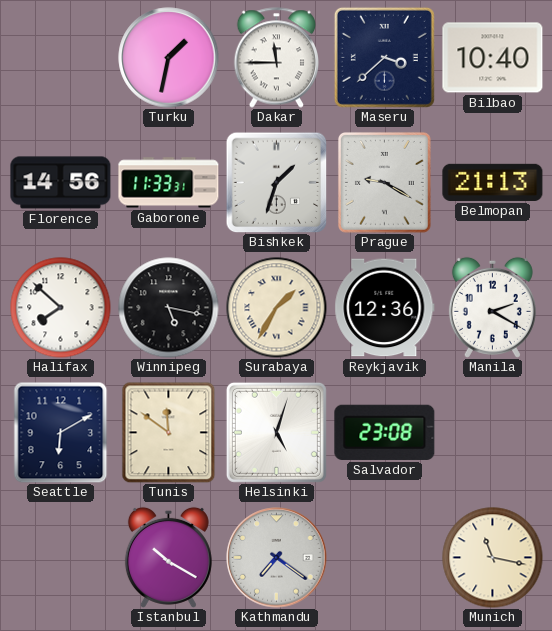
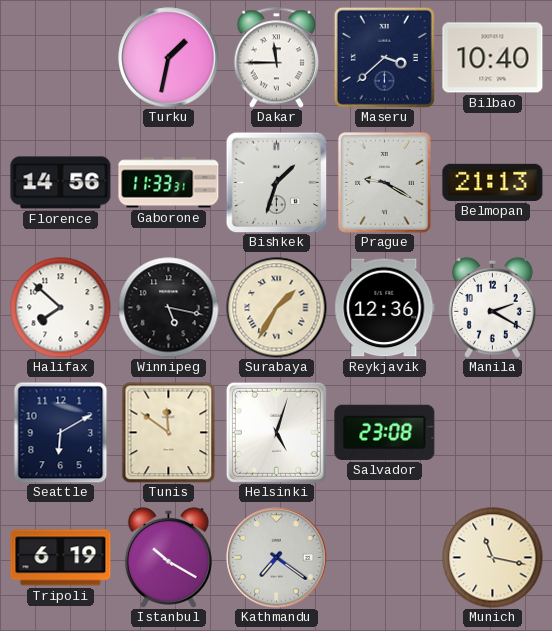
Tripoli: none -> 6:19
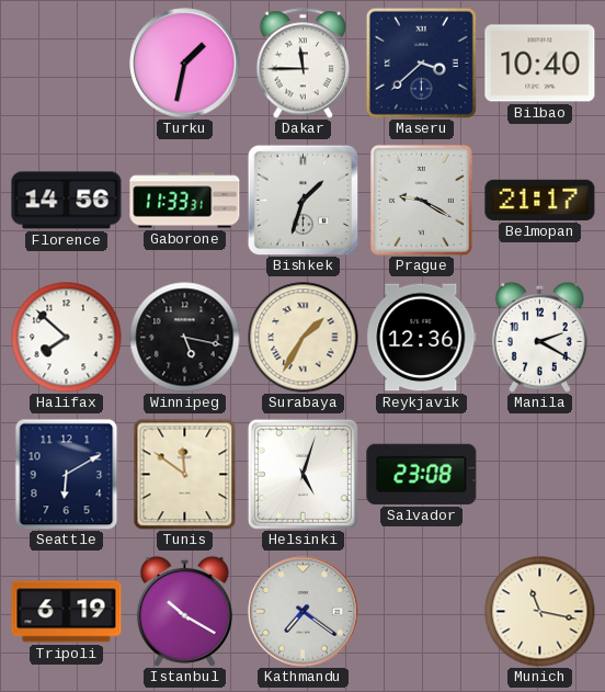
Belmopan: 21:13 -> 21:17
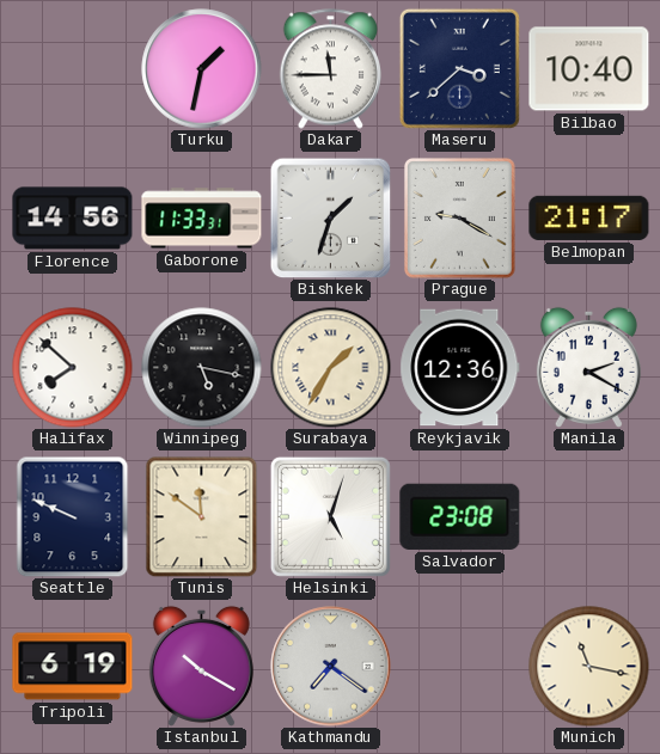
Seattle: 6:10 -> 9:49
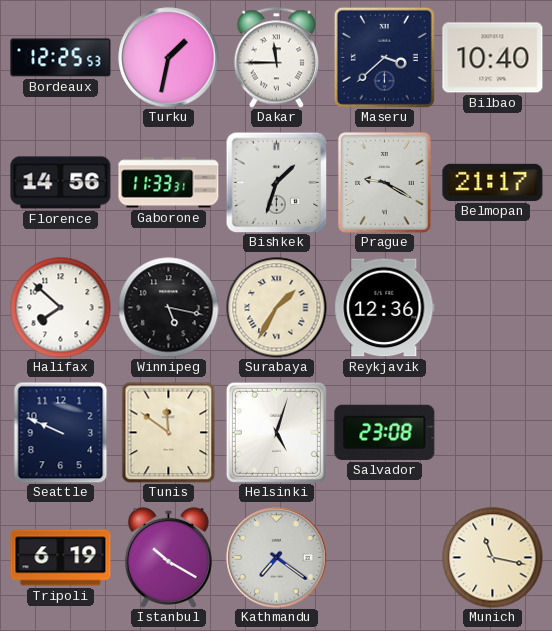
Bordeaux: none -> 12:25
Manila: 2:20 -> none
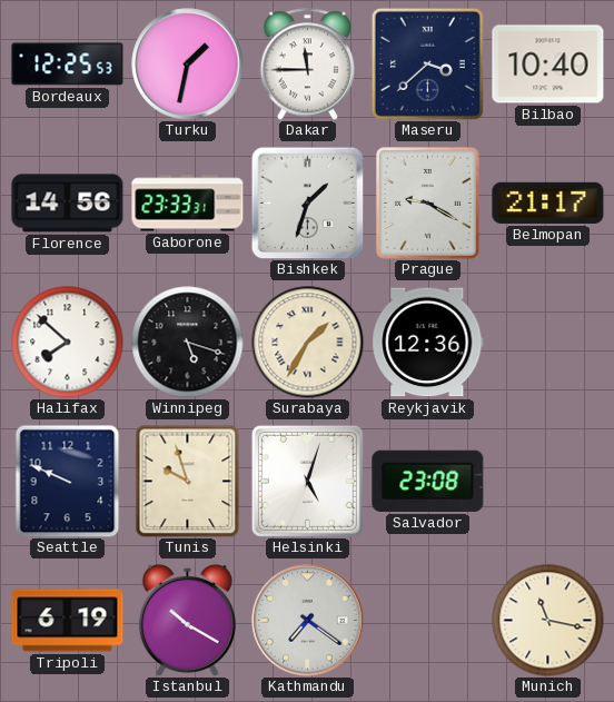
Gaborone: 11:33 -> 23:33
Winnipeg: 5:17 -> 5:18
Tunis: 11:51 -> 9:57
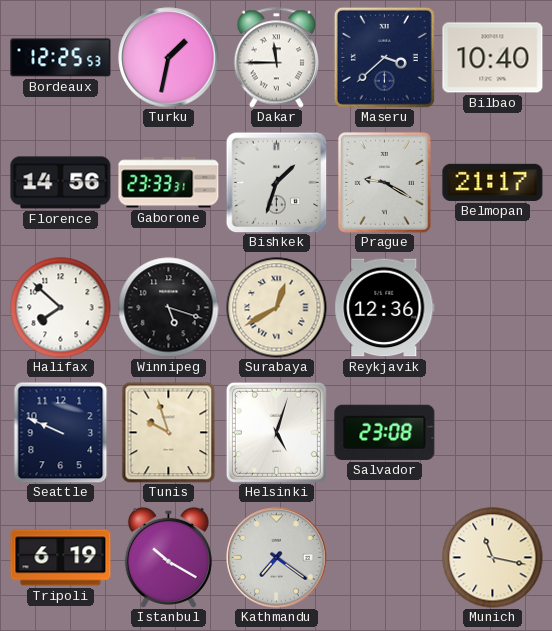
Surabaya: 1:35 -> 12:40
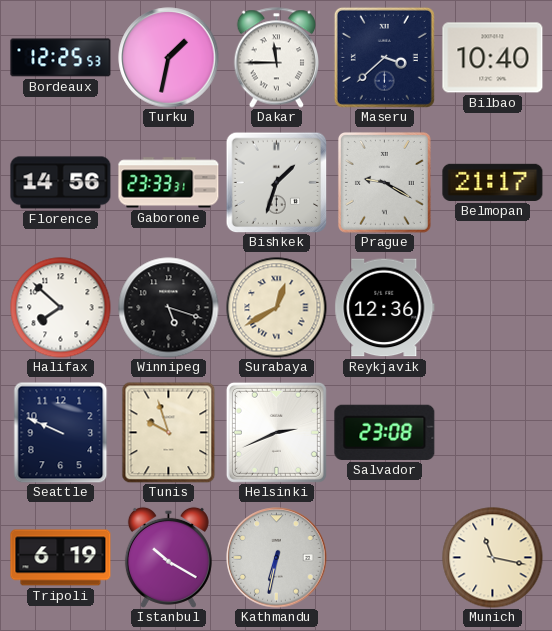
Helsinki: 5:03 -> 2:41
Kathmandu: 7:21 -> 6:32
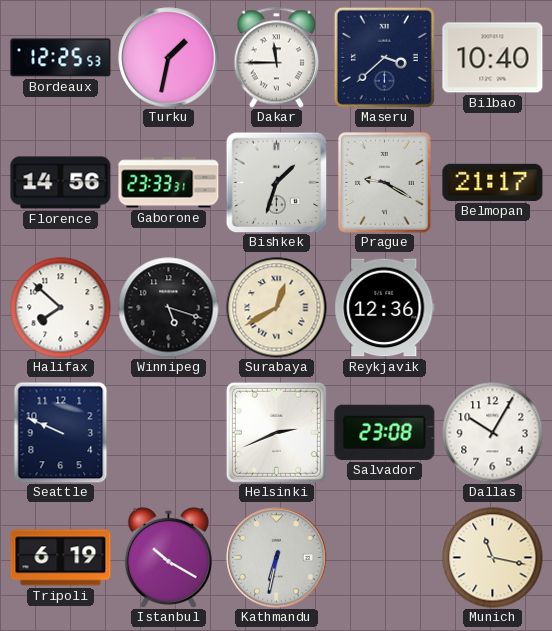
Tunis: 9:57 -> none
Dallas: none -> 10:05
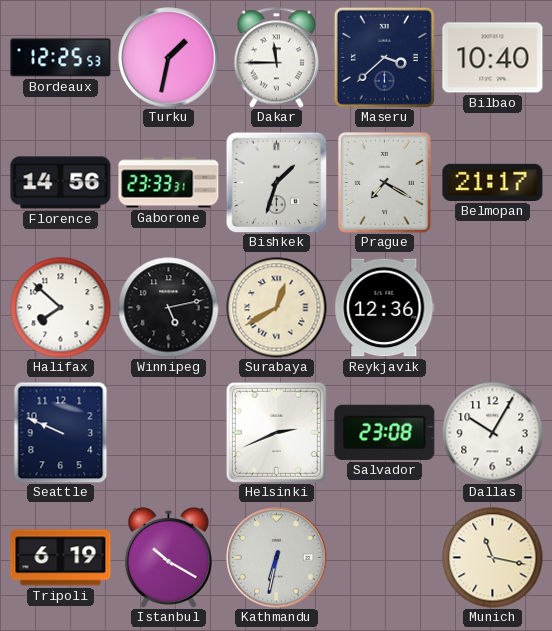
Prague: 9:20 -> 7:20
Winnipeg: 5:18 -> 5:13
